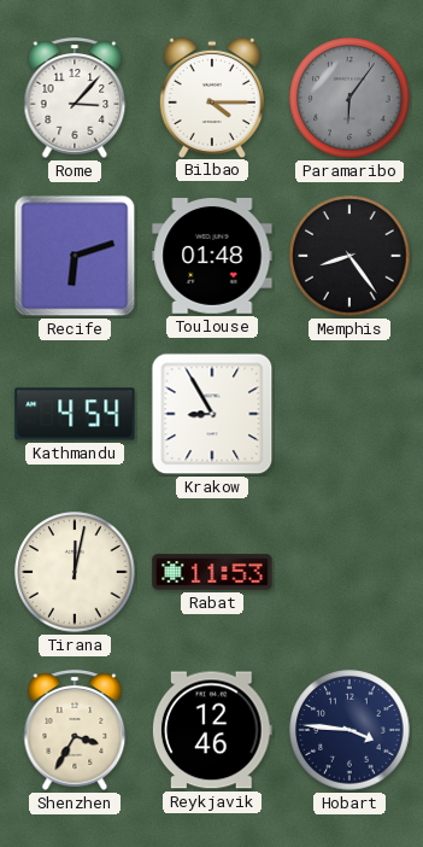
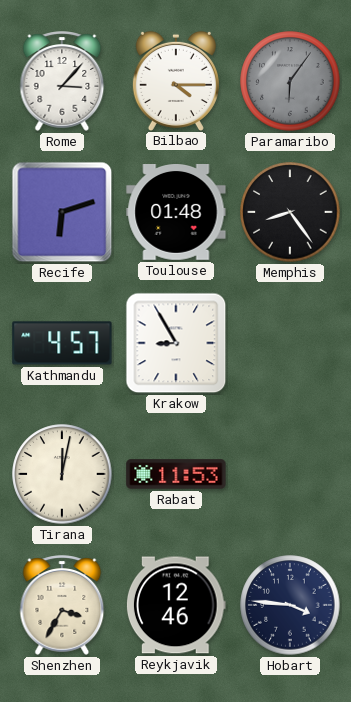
Kathmandu: 4:54 -> 4:57
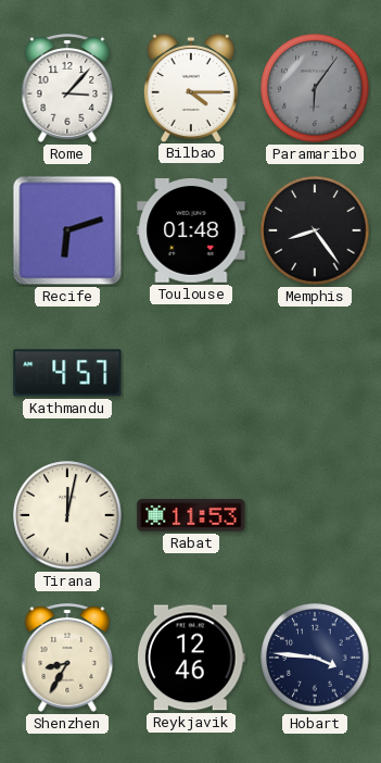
Krakow: 8:55 -> none
Shenzhen: 3:35 -> 8:35
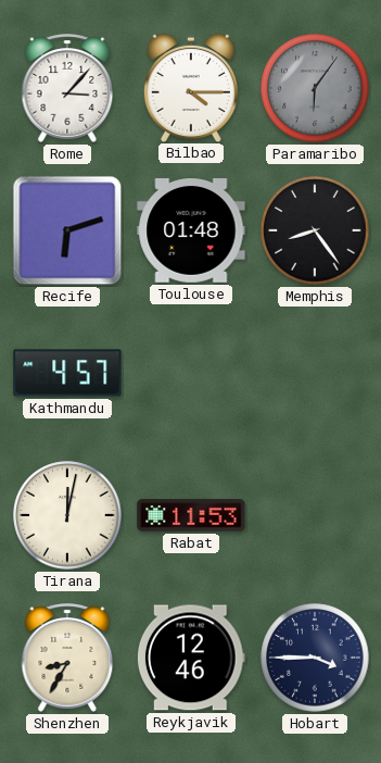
Hobart: 3:46 -> 3:45
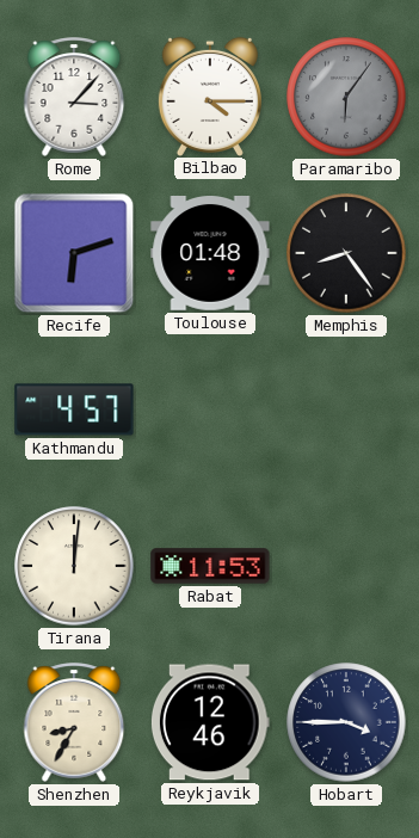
Tirana: 12:02 -> 12:01
